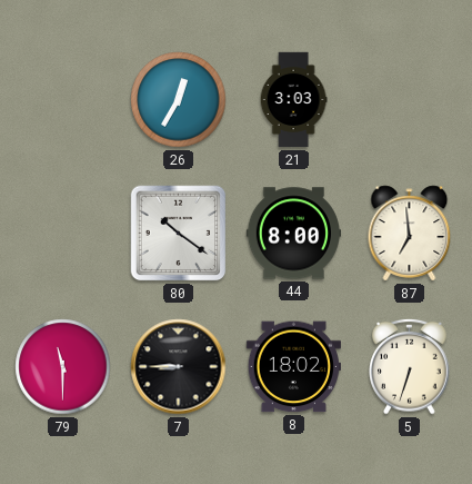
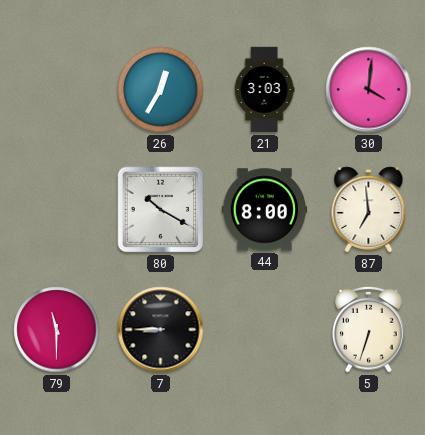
30: none -> 4:01
80: 10:21 -> 10:20
8: 18:02 -> none
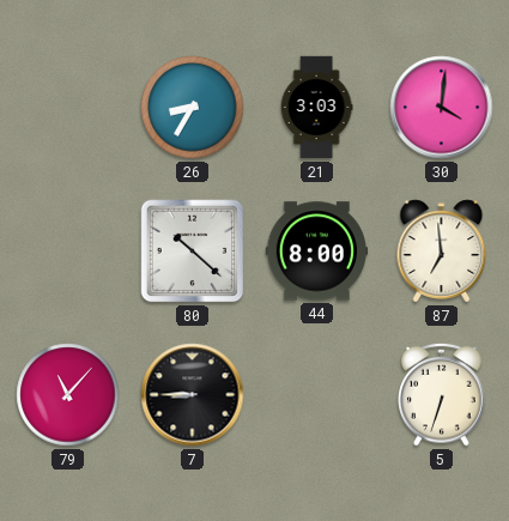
26: 12:35 -> 8:35
80: 10:20 -> 10:22
79: 11:30 -> 11:07
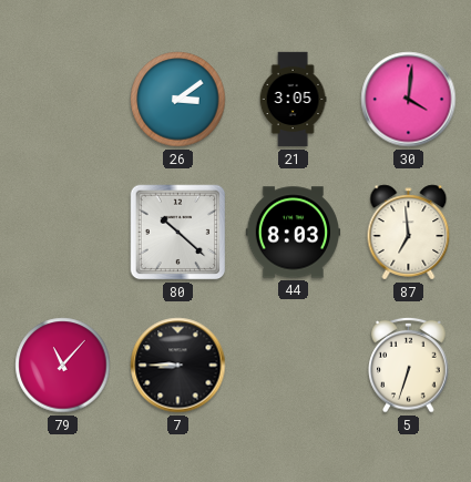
26: 8:35 -> 3:09
21: 3:03 -> 3:05
44: 8:00 -> 8:03
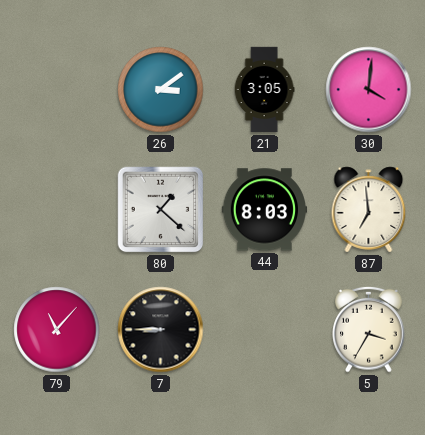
80: 10:22 -> 1:22
5: 6:33 -> 3:35
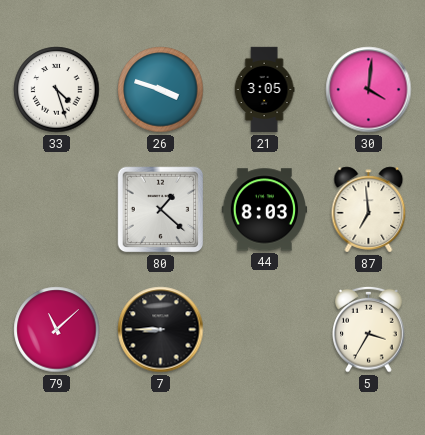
33: none -> 4:27
26: 3:09 -> 3:48
79: 11:07 -> 11:08
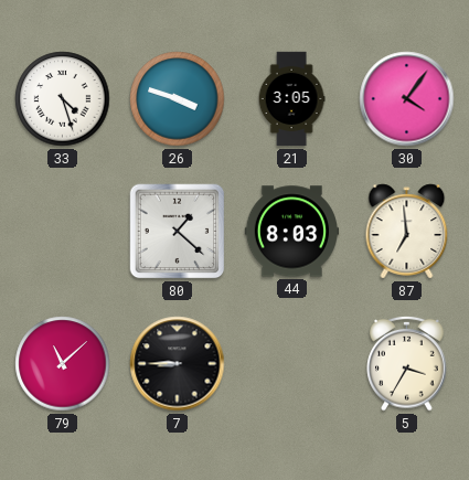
30: 4:01 -> 4:06
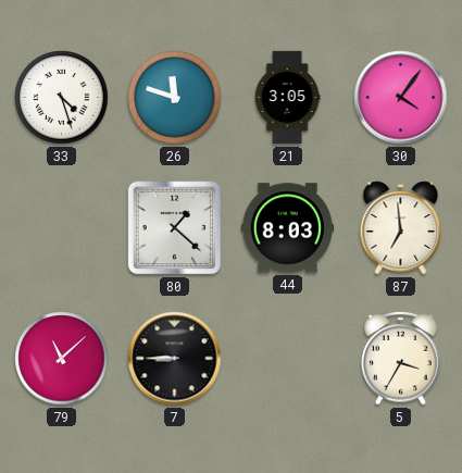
26: 3:48 -> 11:48
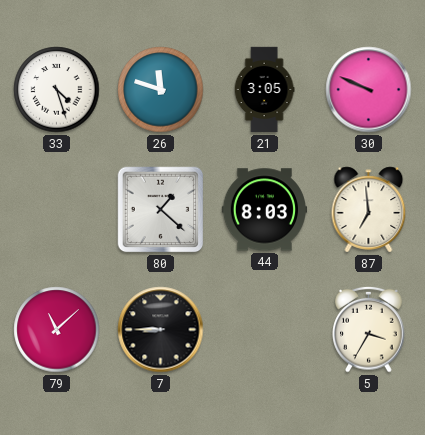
30: 4:06 -> 9:49
